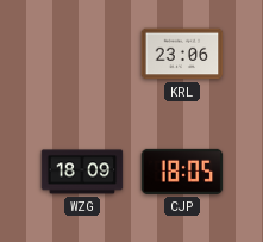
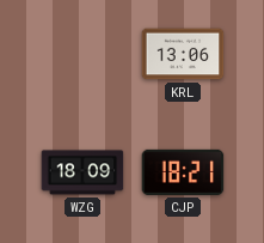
KRL: 23:06 -> 13:06
CJP: 18:05 -> 18:21
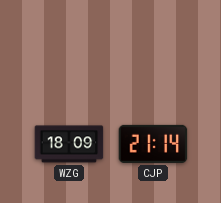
KRL: 13:06 -> none
CJP: 18:21 -> 21:14
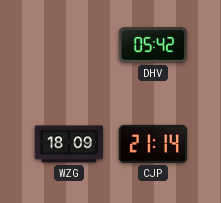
DHV: none -> 05:42
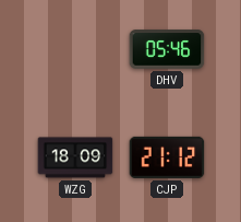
DHV: 05:42 -> 05:46
CJP: 21:14 -> 21:12
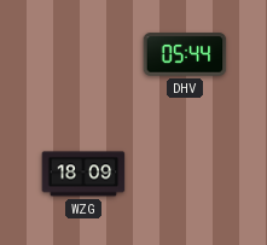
DHV: 05:46 -> 05:44
CJP: 21:12 -> none
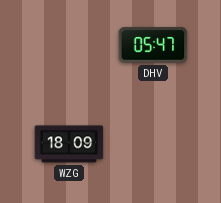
DHV: 05:44 -> 05:47
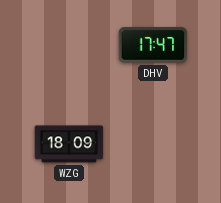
DHV: 05:47 -> 17:47
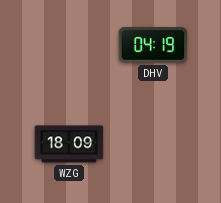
DHV: 17:47 -> 04:19
